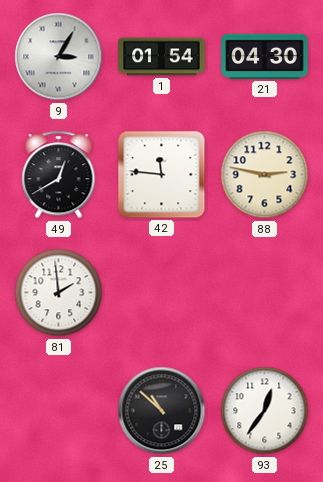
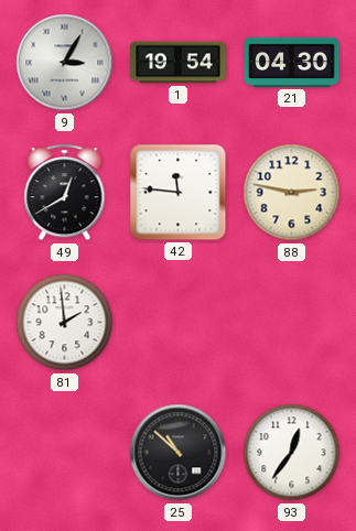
1: 01:54 -> 19:54
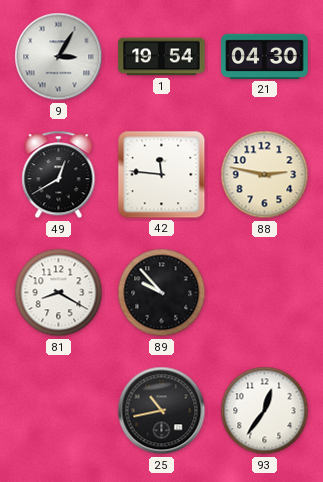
81: 1:59 -> 8:20
89: none -> 9:53
25: 10:52 -> 10:43
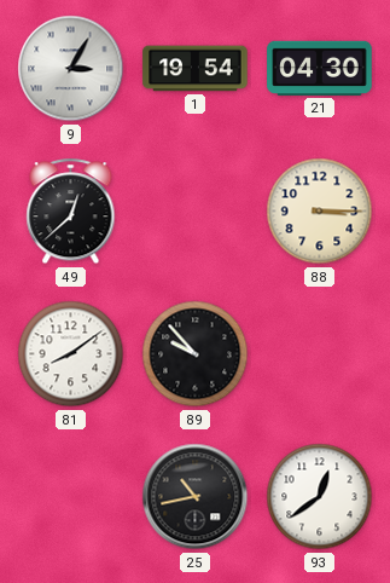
49: 12:40 -> 12:38
42: 11:46 -> none
88: 2:47 -> 3:15
81: 8:20 -> 8:09
93: 12:36 -> 12:39
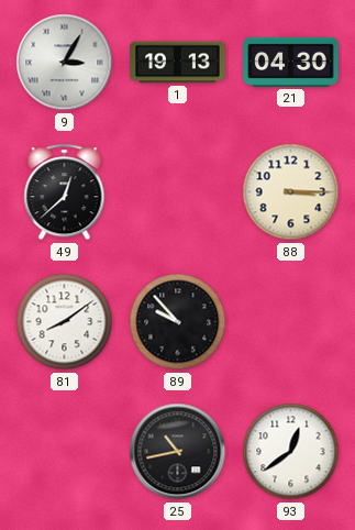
1: 19:54 -> 19:13
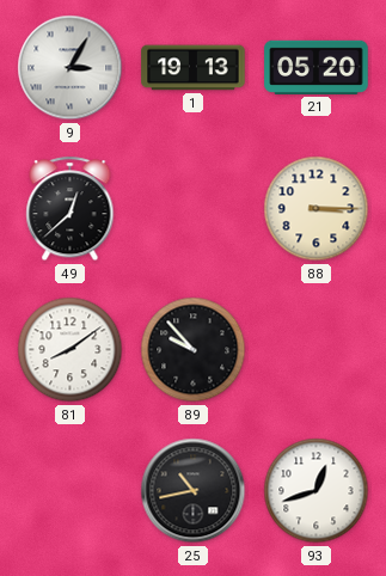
21: 04:30 -> 05:20
93: 12:39 -> 12:42
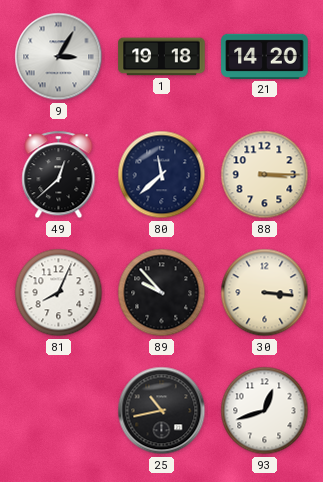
1: 19:13 -> 19:18
21: 05:20 -> 14:20
80: none -> 11:38
81: 8:09 -> 8:04
30: none -> 3:16
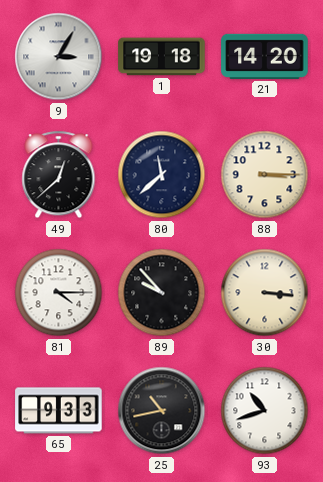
81: 8:04 -> 4:15
65: none -> 9:33
93: 12:42 -> 10:42
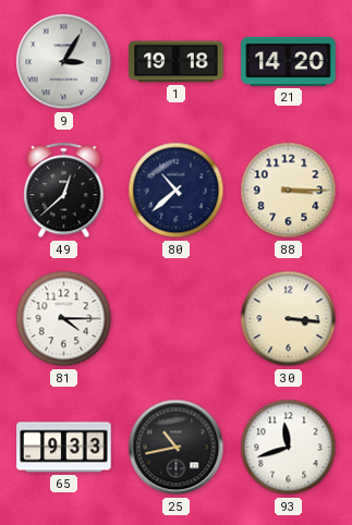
80: 11:38 -> 10:38
89: 9:53 -> none
93: 10:42 -> 11:42
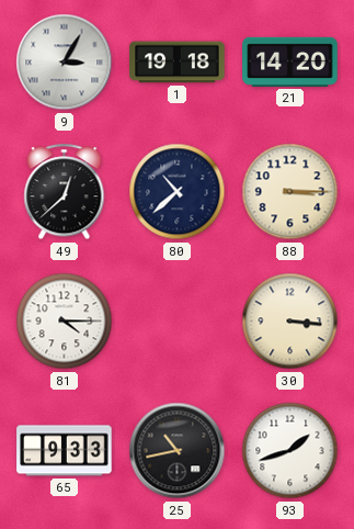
93: 11:42 -> 1:42
